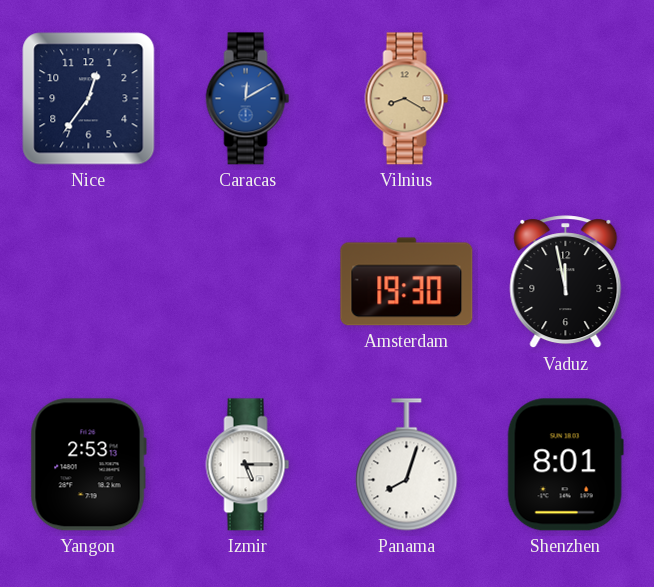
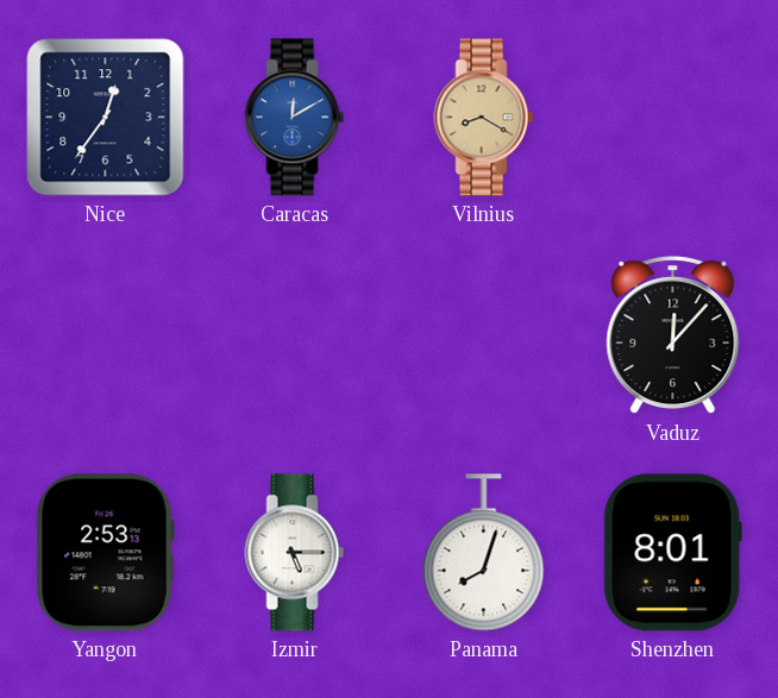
Amsterdam: 19:30 -> none
Vaduz: 11:58 -> 12:07
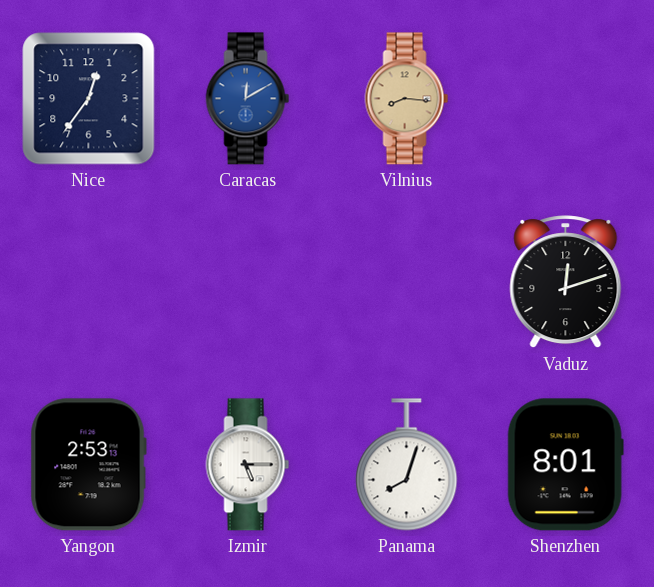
Vilnius: 8:20 -> 8:16
Vaduz: 12:07 -> 12:12
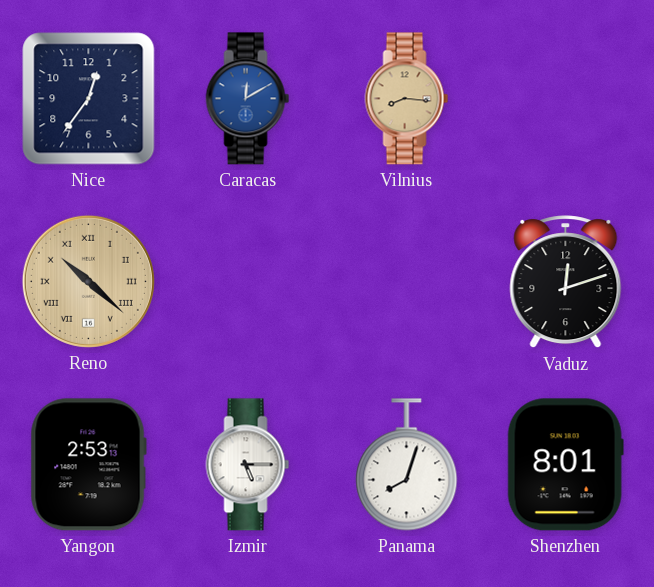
Reno: none -> 10:22
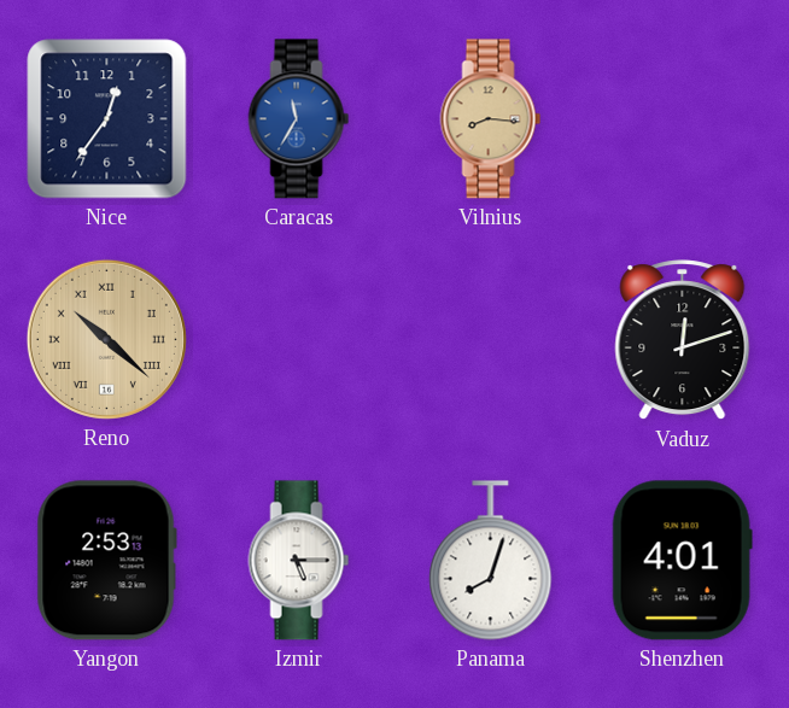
Caracas: 12:10 -> 11:35
Shenzhen: 8:01 -> 4:01
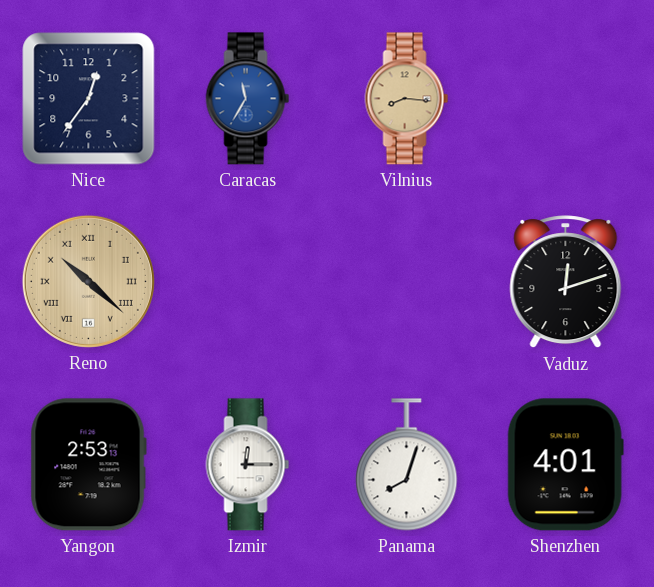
Izmir: 5:15 -> 12:15
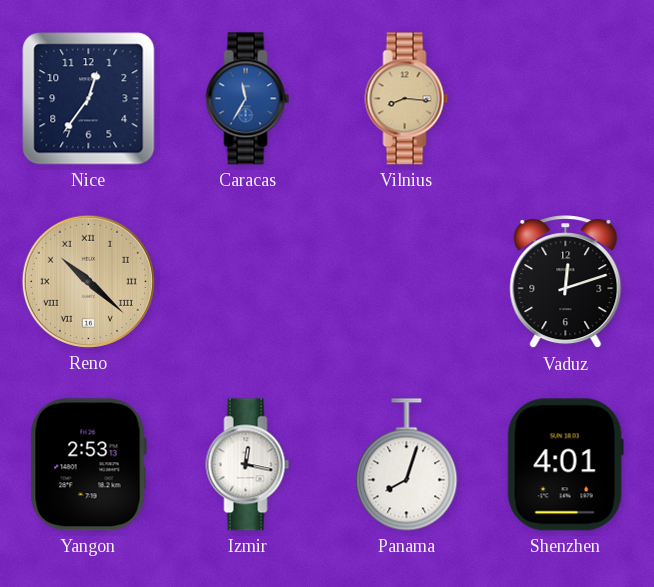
Izmir: 12:15 -> 12:17
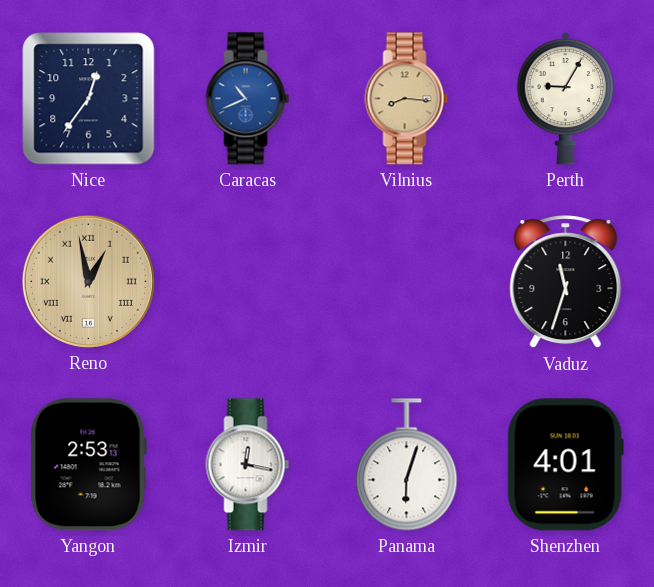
Caracas: 11:35 -> 10:41
Perth: none -> 9:05
Reno: 10:22 -> 12:58
Vaduz: 12:12 -> 11:33
Panama: 8:03 -> 6:03
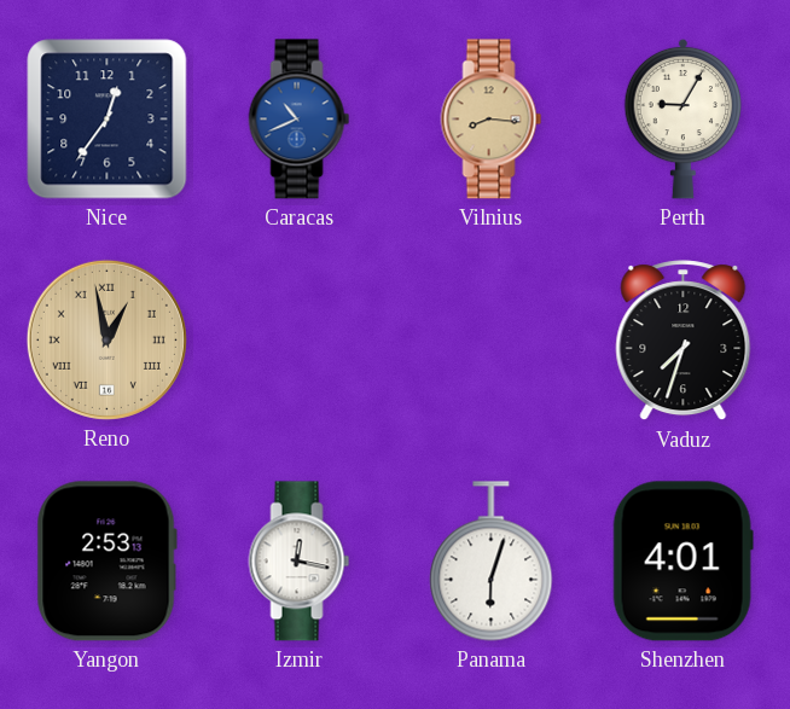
Vaduz: 11:33 -> 7:33
